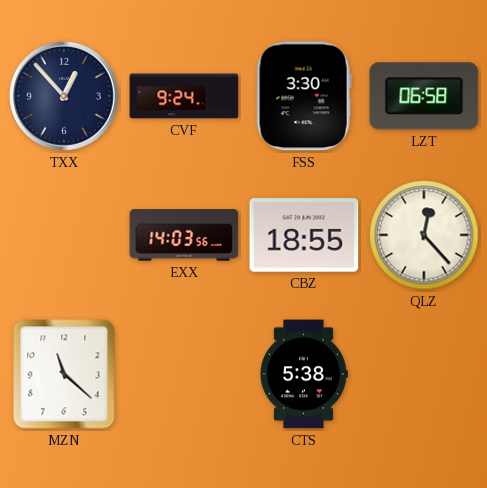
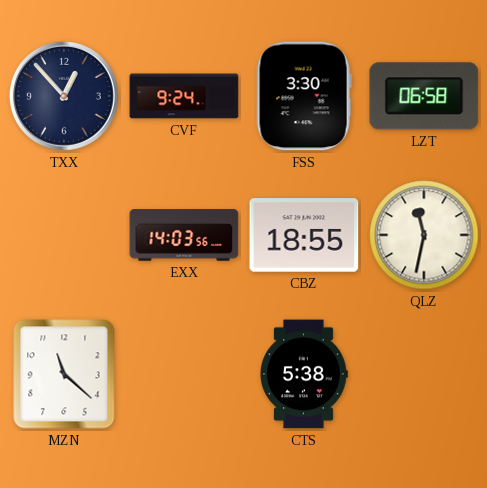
QLZ: 12:23 -> 11:32
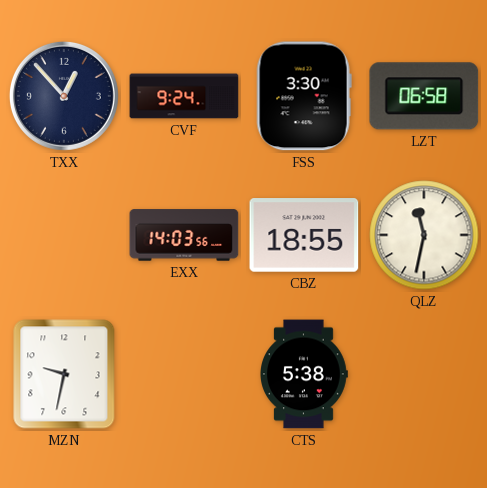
MZN: 11:22 -> 9:32
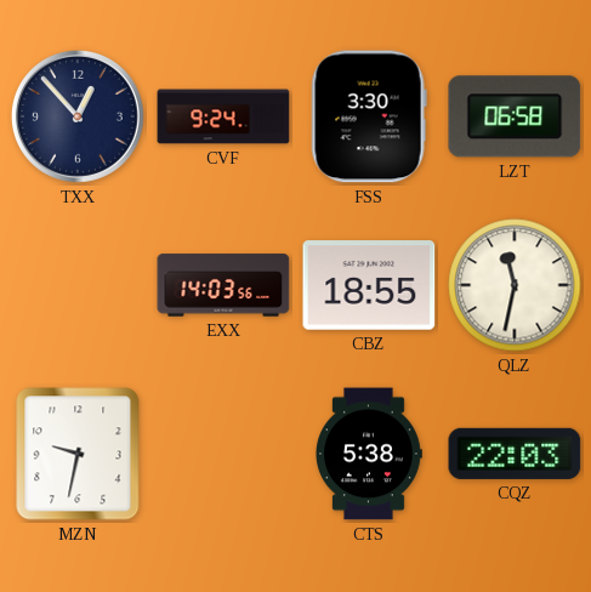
CQZ: none -> 22:03
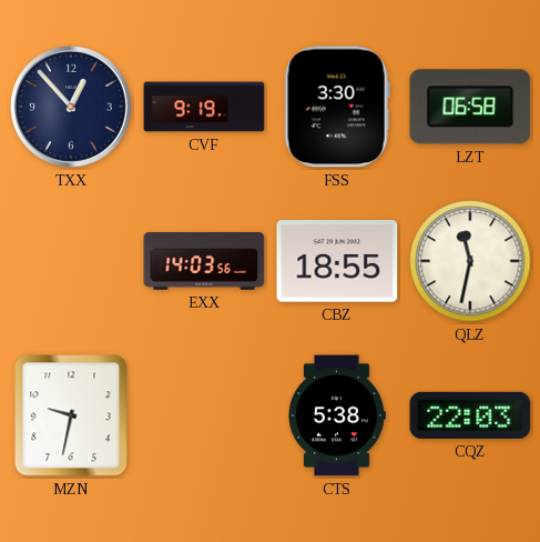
CVF: 9:24 -> 9:19
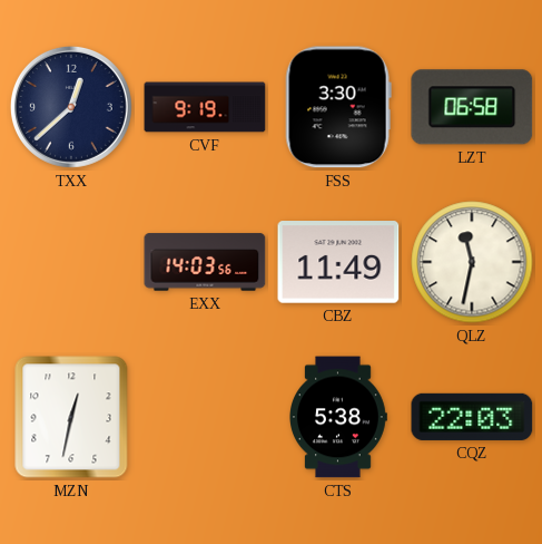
TXX: 12:53 -> 12:38
CBZ: 18:55 -> 11:49
MZN: 9:32 -> 12:32
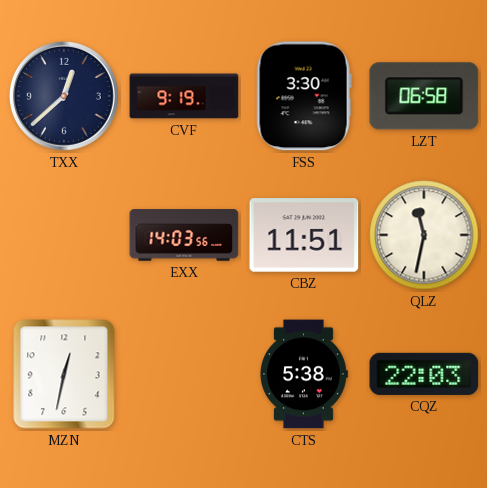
CBZ: 11:49 -> 11:51
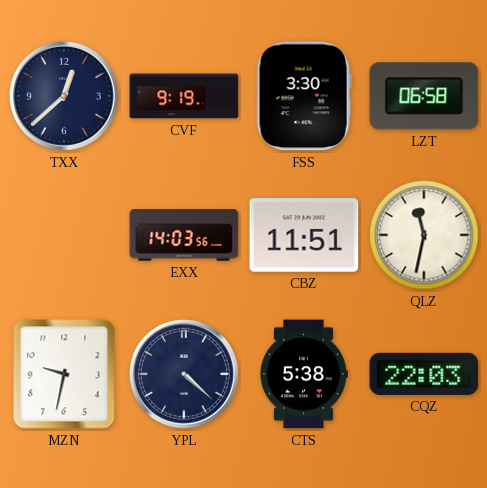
MZN: 12:32 -> 9:32
YPL: none -> 4:22
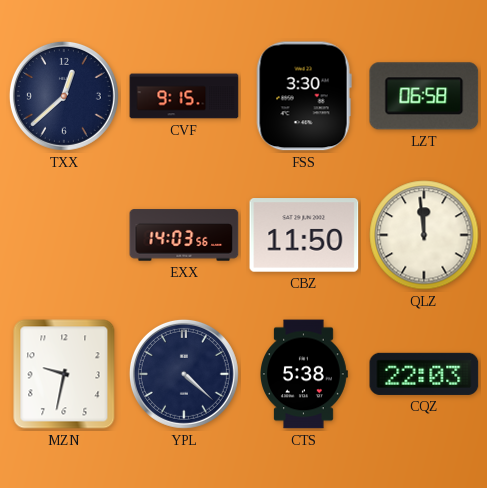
CVF: 9:19 -> 9:15
CBZ: 11:51 -> 11:50
QLZ: 11:32 -> 11:59
